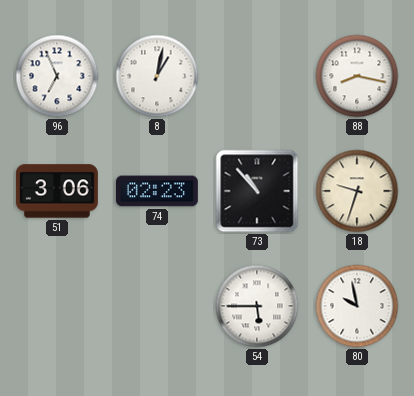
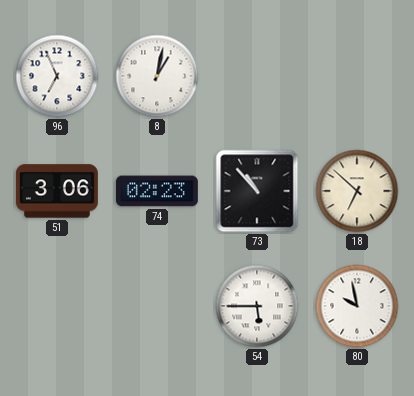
88: 8:17 -> none
18: 9:33 -> 6:52
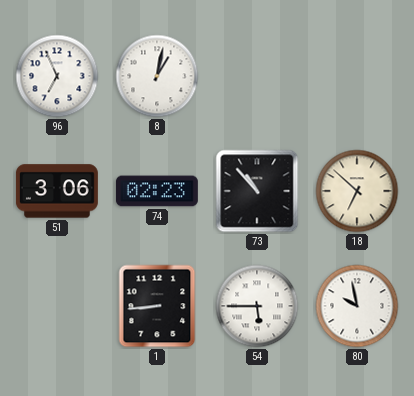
1: none -> 8:44
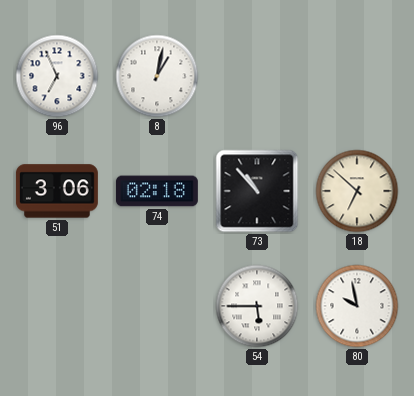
74: 02:23 -> 02:18
1: 8:44 -> none
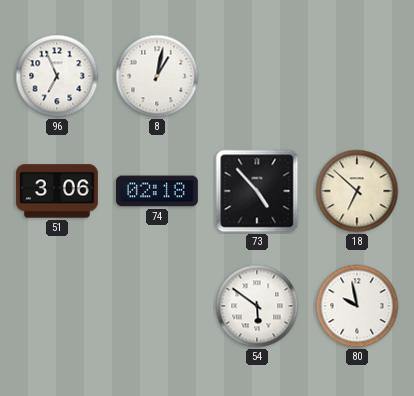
73: 10:53 -> 4:53
54: 5:45 -> 5:51
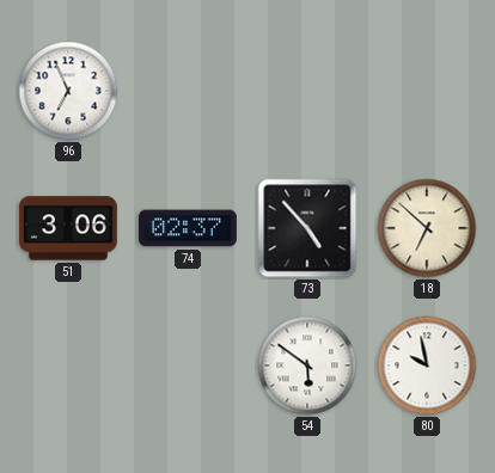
8: 1:02 -> none
74: 02:18 -> 02:37
